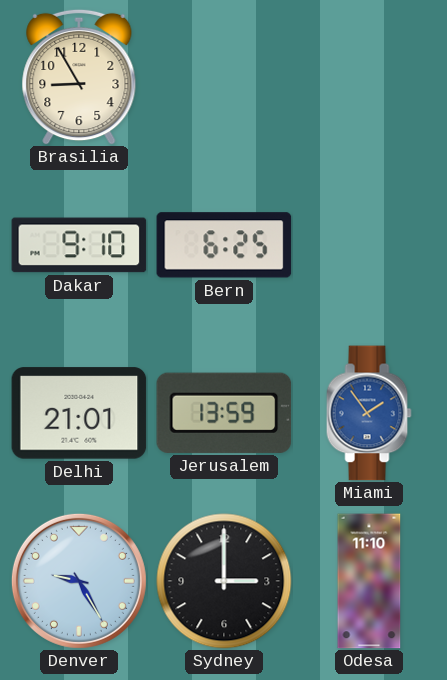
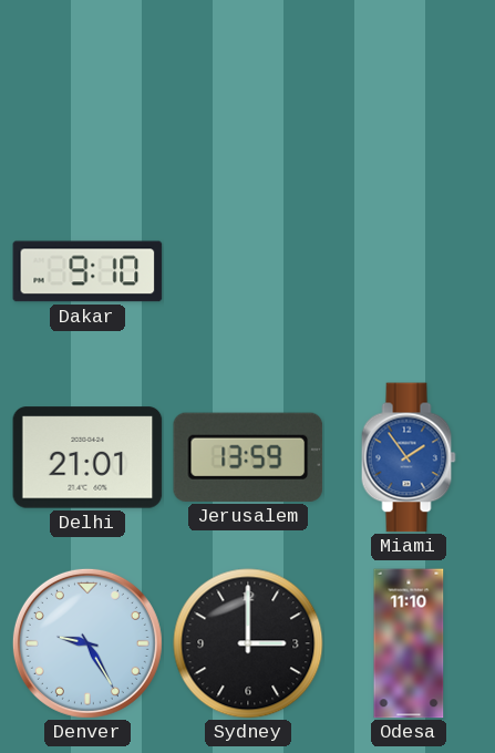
Brasilia: 8:55 -> none
Bern: 6:25 -> none
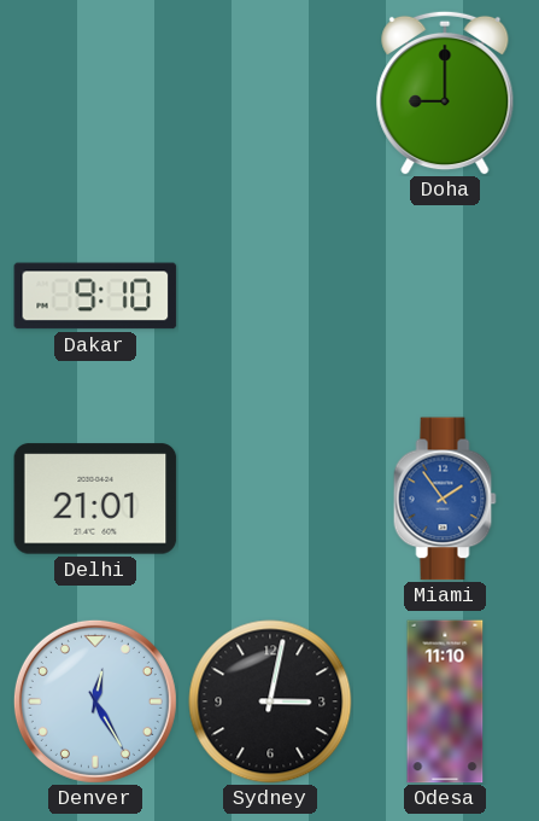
Doha: none -> 9:00
Jerusalem: 13:59 -> none
Denver: 9:25 -> 12:25
Sydney: 3:00 -> 3:02
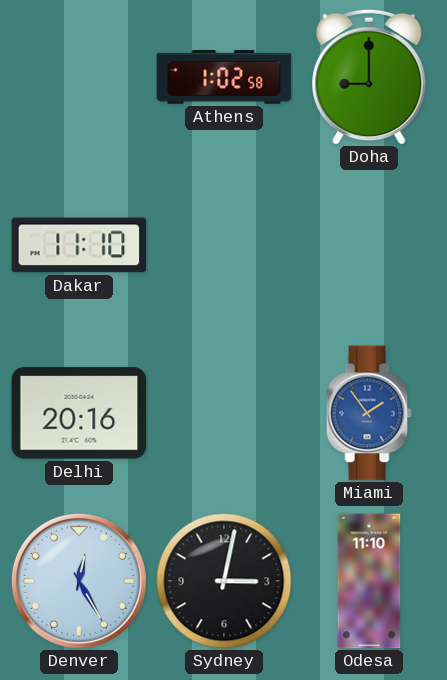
Athens: none -> 1:02
Dakar: 9:10 -> 11:10
Delhi: 21:01 -> 20:16
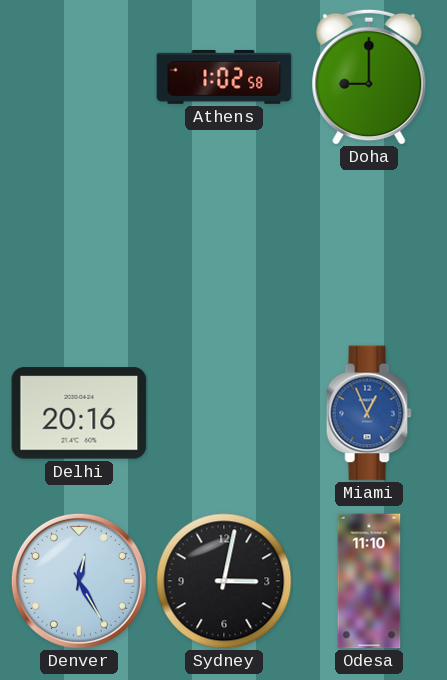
Dakar: 11:10 -> none
Miami: 1:54 -> 12:56
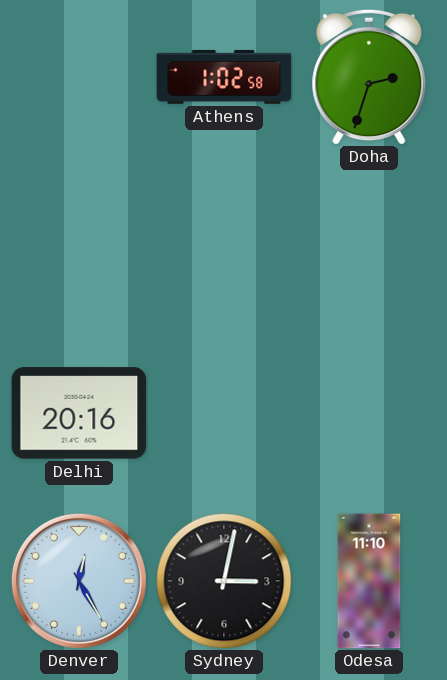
Doha: 9:00 -> 2:33
Miami: 12:56 -> none
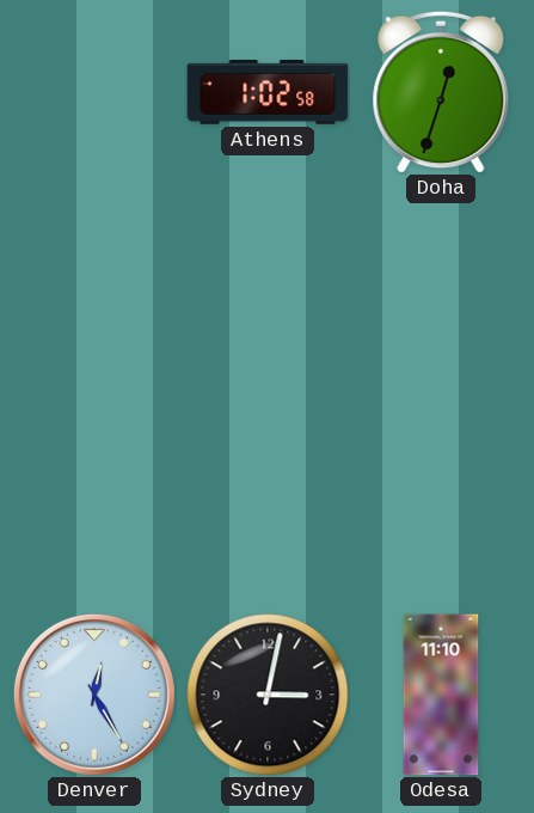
Doha: 2:33 -> 12:33
Delhi: 20:16 -> none
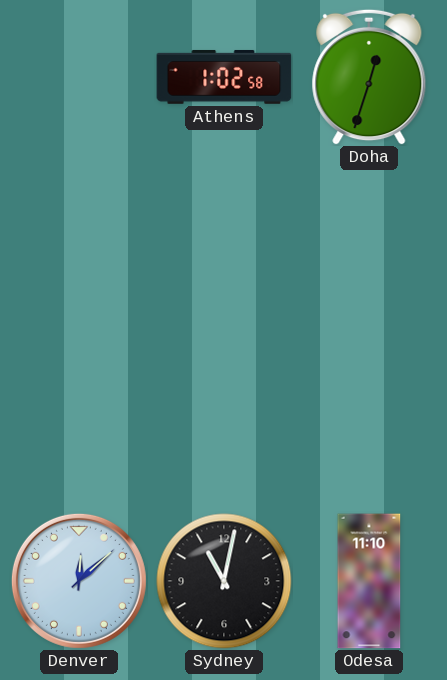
Denver: 12:25 -> 12:08
Sydney: 3:02 -> 11:02
